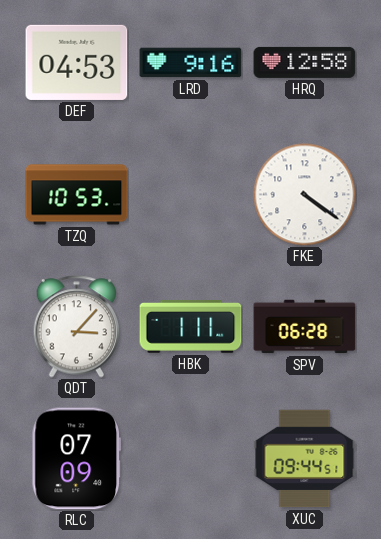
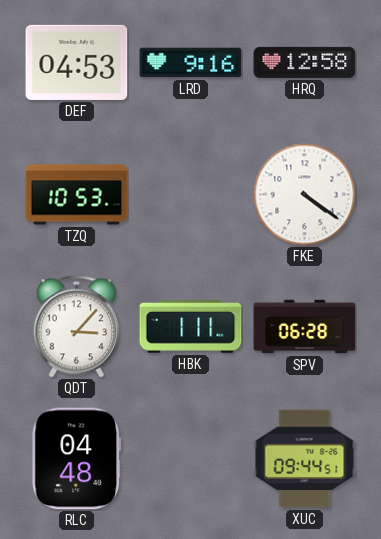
RLC: 07:09 -> 04:48
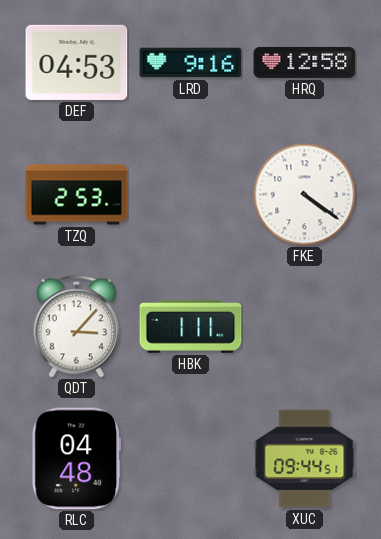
TZQ: 10:53 -> 2:53
SPV: 06:28 -> none
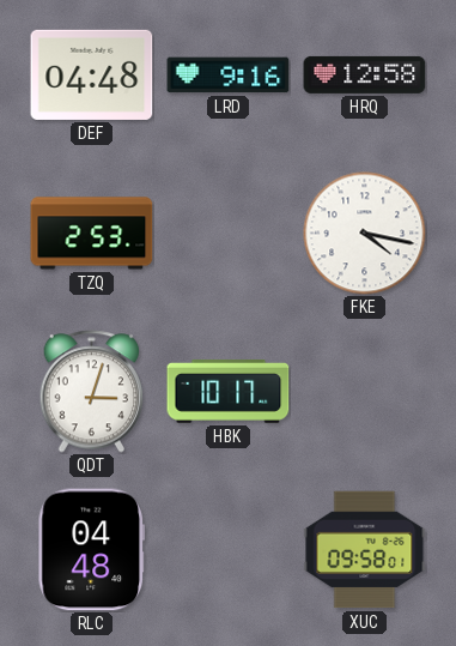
DEF: 04:53 -> 04:48
FKE: 4:21 -> 4:17
QDT: 3:07 -> 3:03
HBK: 1:11 -> 10:17
XUC: 09:44 -> 09:58
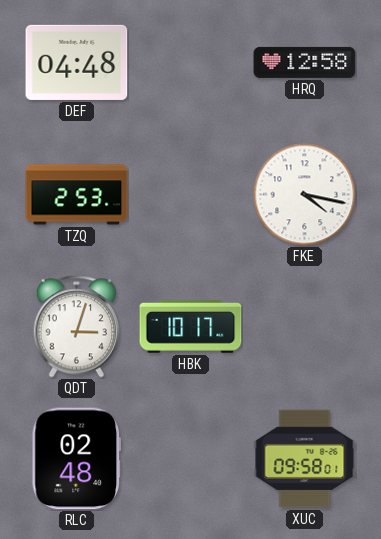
LRD: 9:16 -> none
RLC: 04:48 -> 02:48
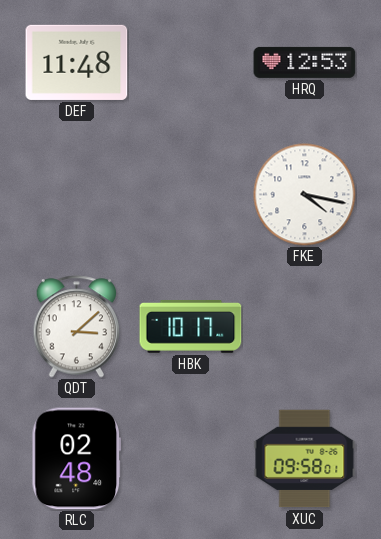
DEF: 04:48 -> 11:48
HRQ: 12:58 -> 12:53
TZQ: 2:53 -> none
QDT: 3:03 -> 3:08
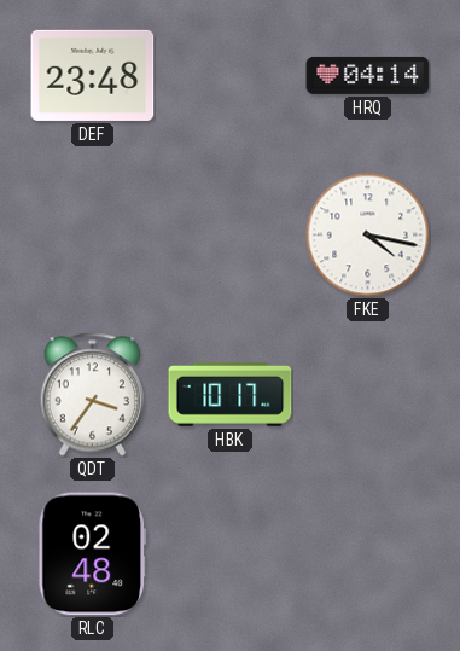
DEF: 11:48 -> 23:48
HRQ: 12:53 -> 04:14
QDT: 3:08 -> 3:36
XUC: 09:58 -> none
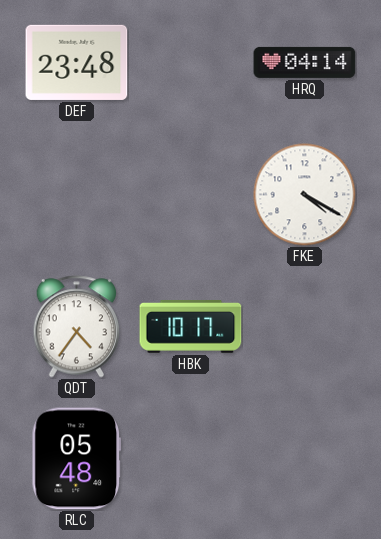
FKE: 4:17 -> 4:20
QDT: 3:36 -> 4:36
RLC: 02:48 -> 05:48
